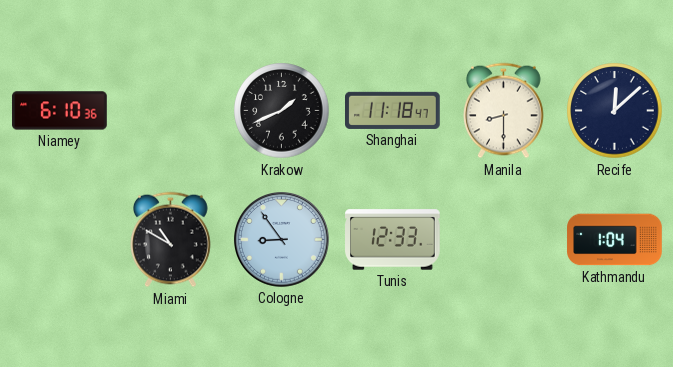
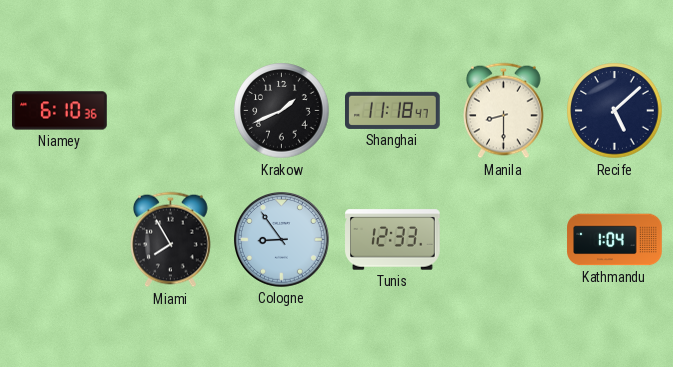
Recife: 12:08 -> 5:08
Miami: 10:50 -> 7:55
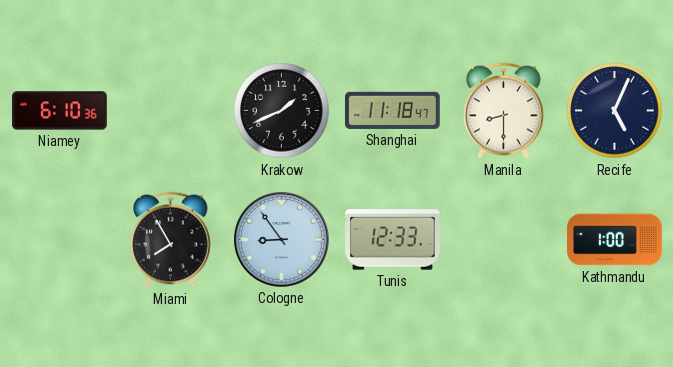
Recife: 5:08 -> 5:04
Kathmandu: 1:04 -> 1:00
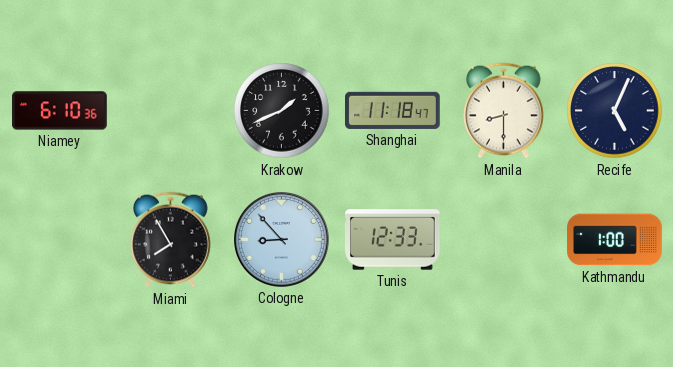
Cologne: 8:54 -> 8:53
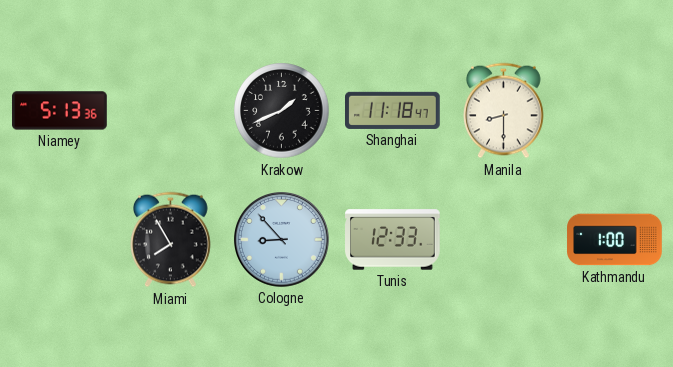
Niamey: 6:10 -> 5:13
Recife: 5:04 -> none
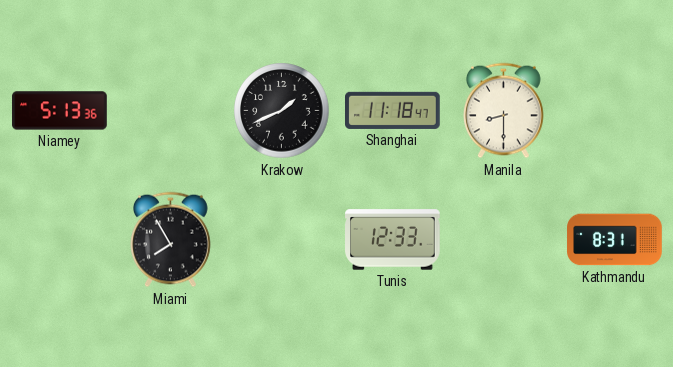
Cologne: 8:53 -> none
Kathmandu: 1:00 -> 8:31
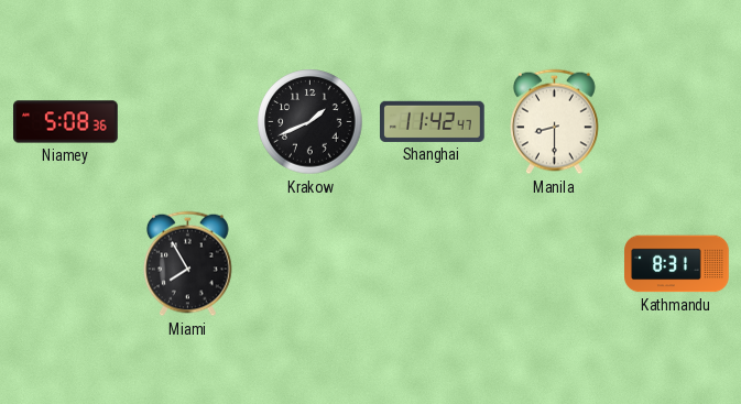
Niamey: 5:13 -> 5:08
Shanghai: 11:18 -> 11:42
Tunis: 12:33 -> none
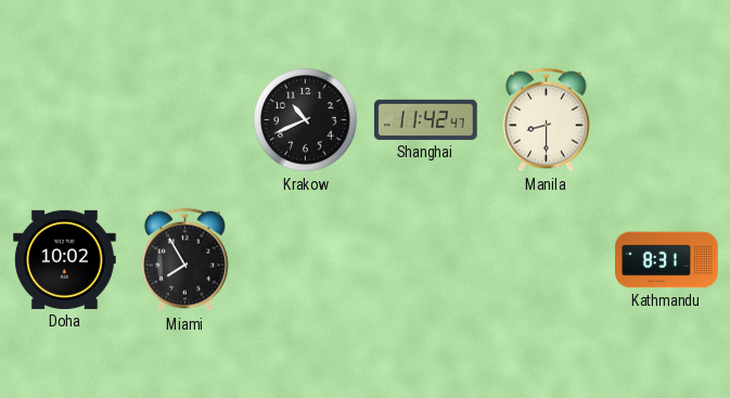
Niamey: 5:08 -> none
Krakow: 1:41 -> 10:41
Doha: none -> 10:02
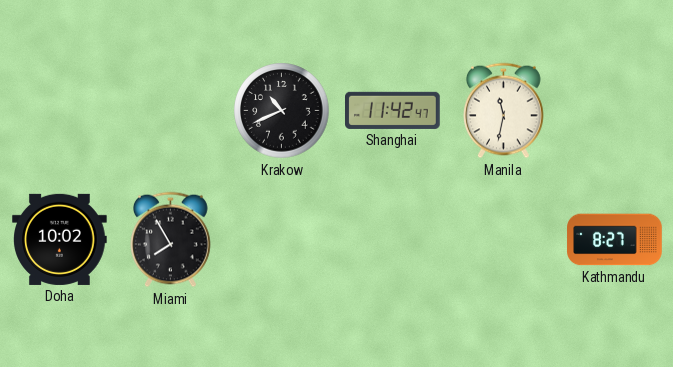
Manila: 8:30 -> 11:32
Kathmandu: 8:31 -> 8:27
